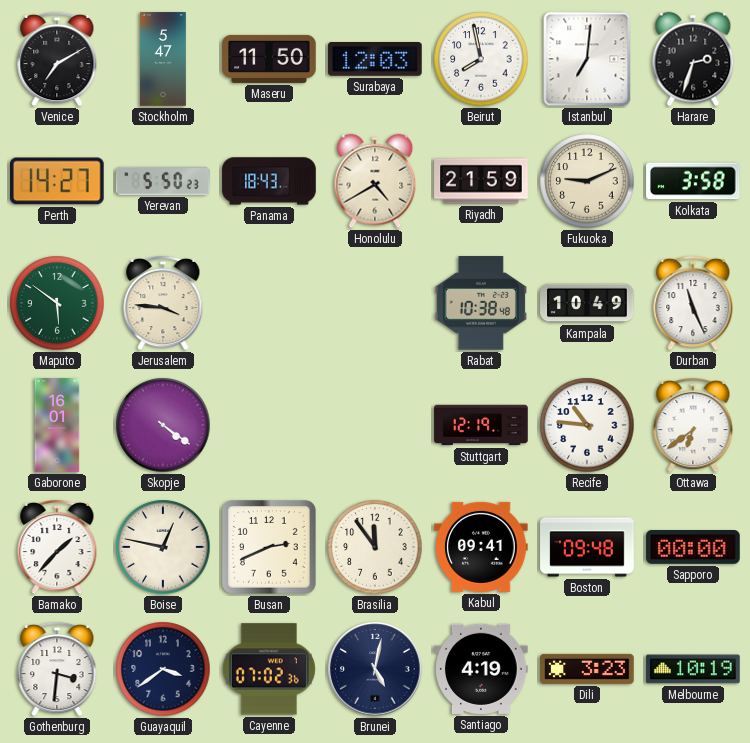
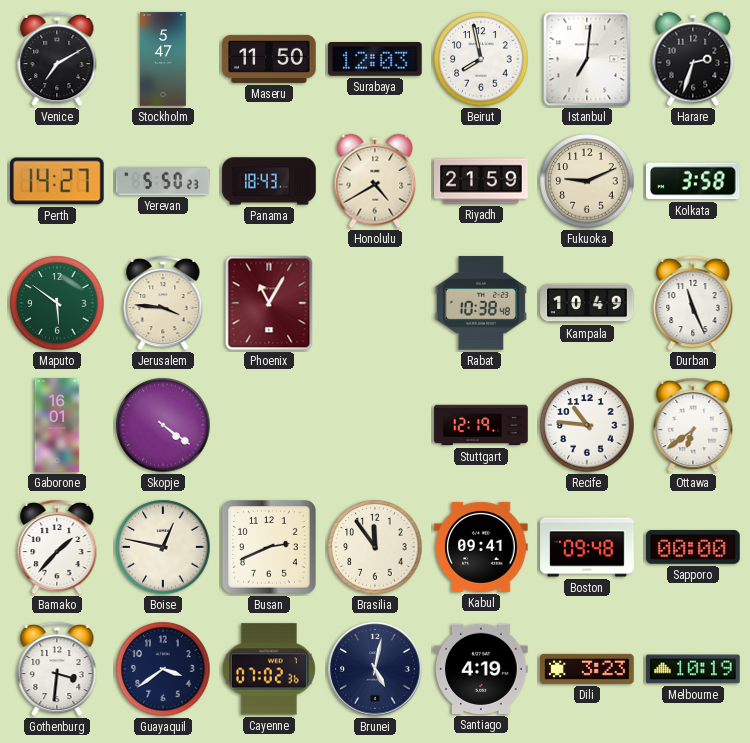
Phoenix: none -> 11:05
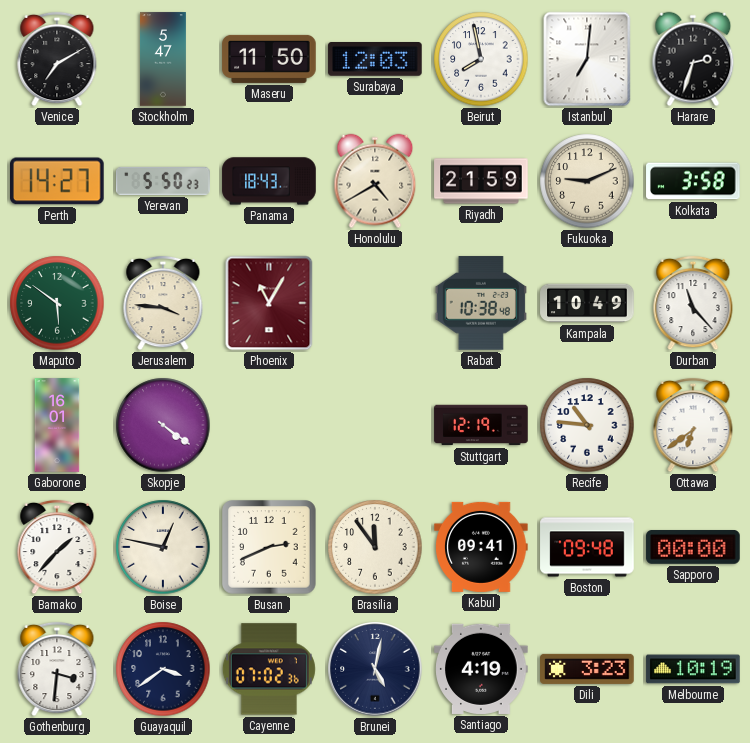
Durban: 11:26 -> 11:23
